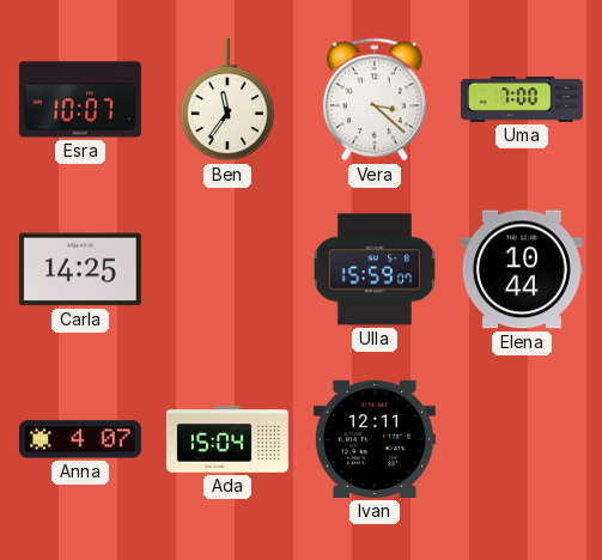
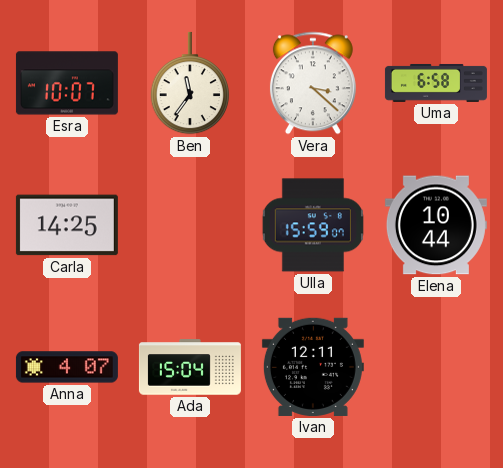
Uma: 7:00 -> 6:58
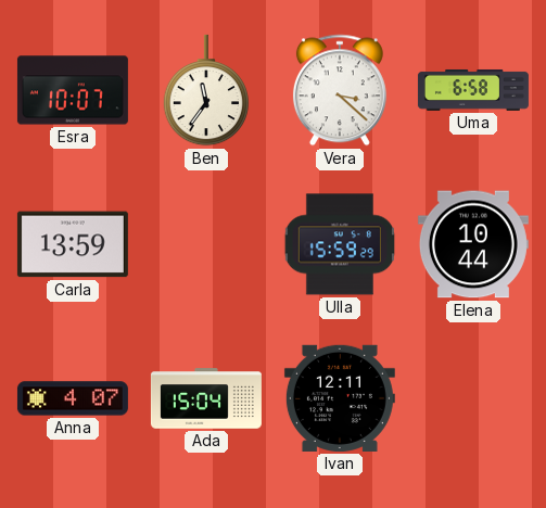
Carla: 14:25 -> 13:59
Ulla: 15:59:07 -> 15:59:29
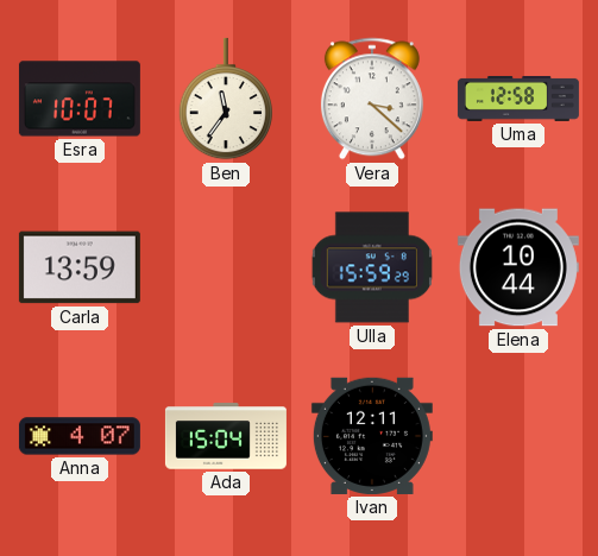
Uma: 6:58 -> 12:58
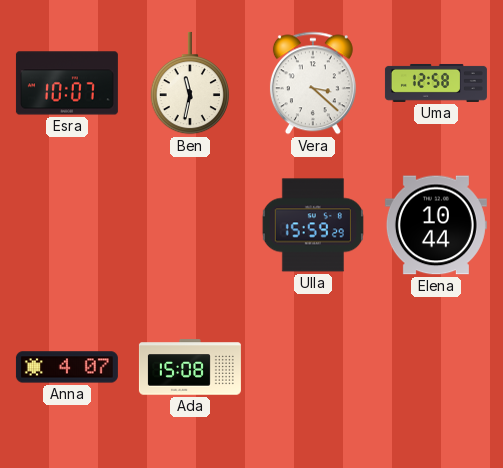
Ben: 11:36 -> 11:32
Carla: 13:59 -> none
Ada: 15:04 -> 15:08
Ivan: 12:11 -> none
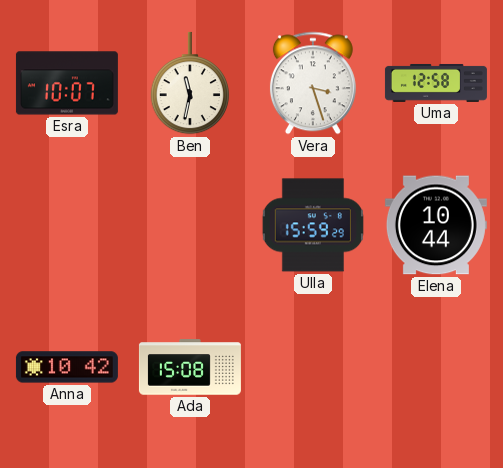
Vera: 3:22 -> 3:27
Anna: 4:07 -> 10:42
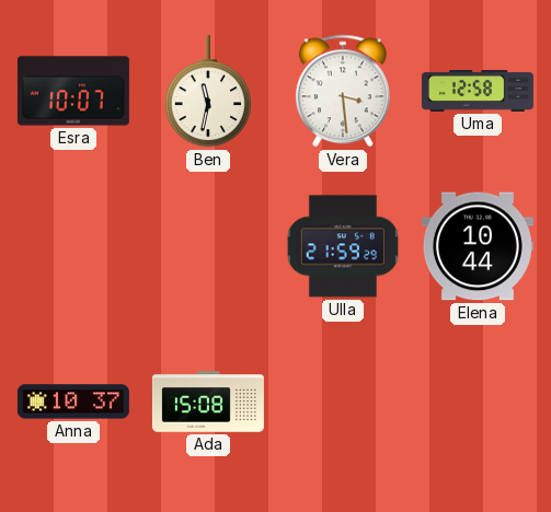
Vera: 3:27 -> 3:29
Ulla: 15:59 -> 21:59
Anna: 10:42 -> 10:37
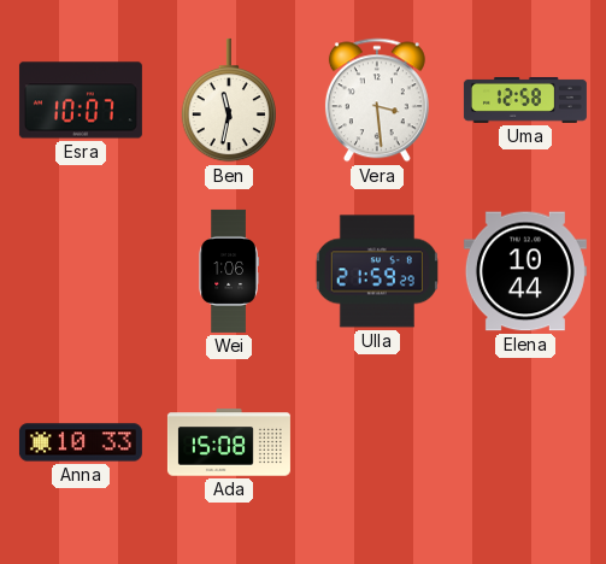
Wei: none -> 1:06
Anna: 10:37 -> 10:33
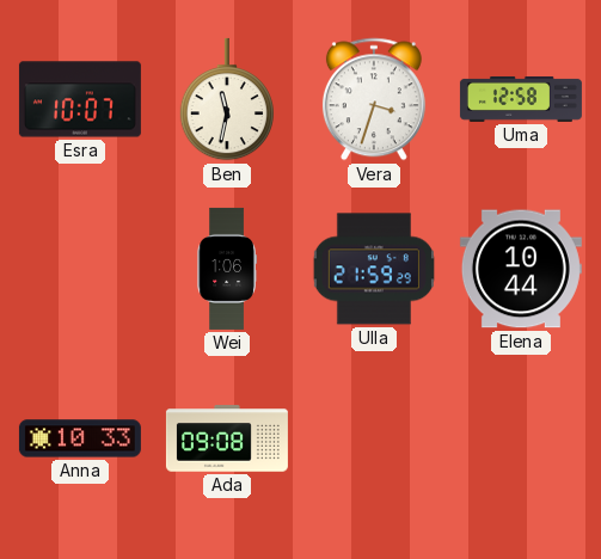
Vera: 3:29 -> 3:33
Ada: 15:08 -> 09:08
